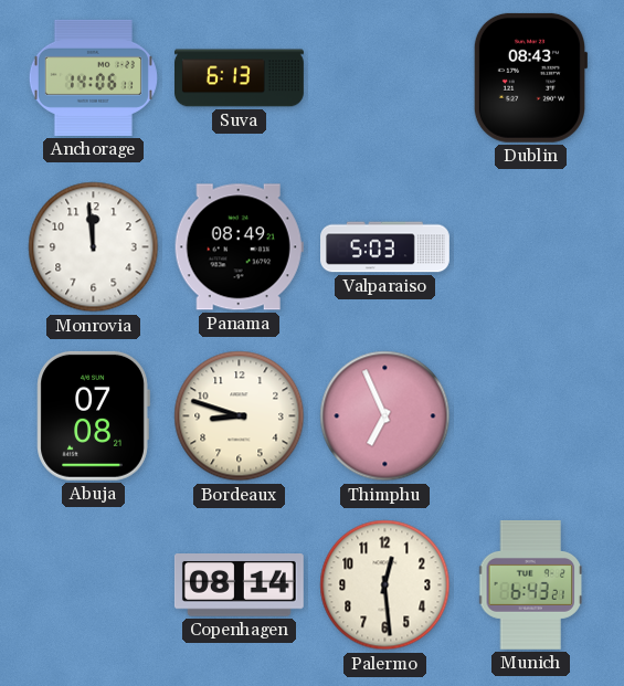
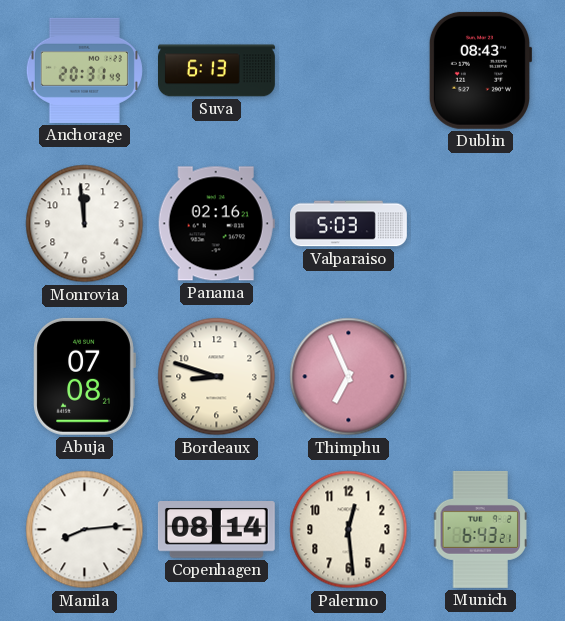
Anchorage: 14:06 -> 20:31
Panama: 08:49 -> 02:16
Manila: none -> 8:14
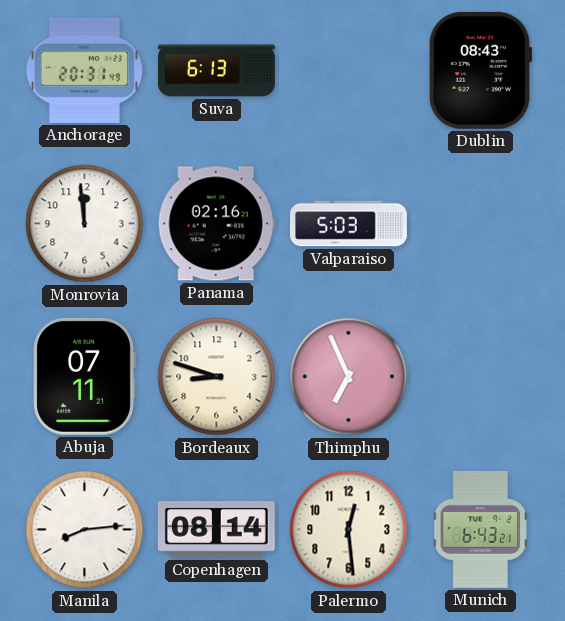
Abuja: 07:08 -> 07:11
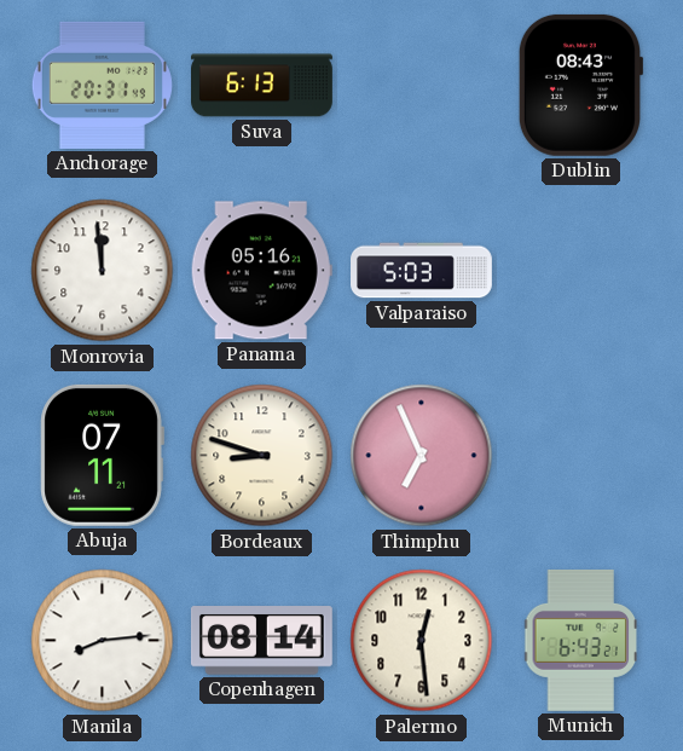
Panama: 02:16 -> 05:16
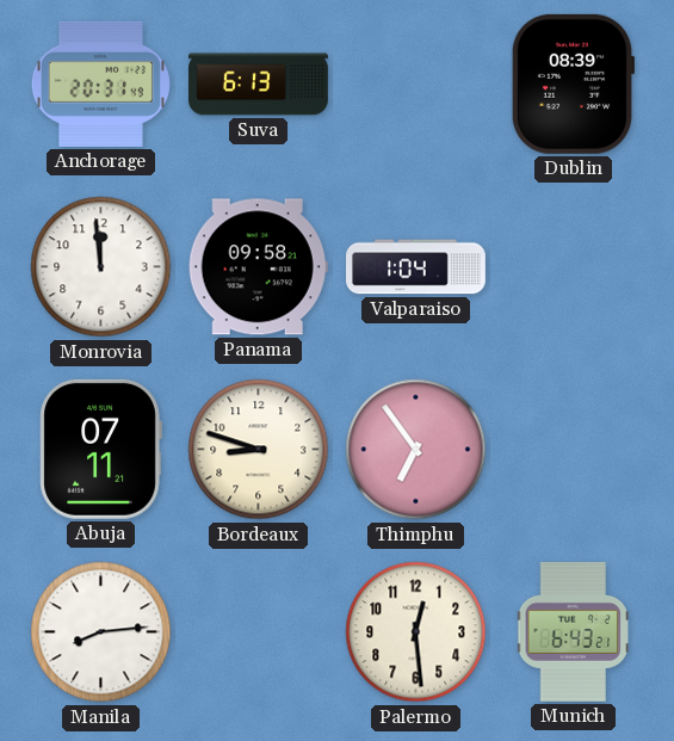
Dublin: 08:43 -> 08:39
Panama: 05:16 -> 09:58
Valparaiso: 5:03 -> 1:04
Thimphu: 6:56 -> 6:54
Copenhagen: 08:14 -> none
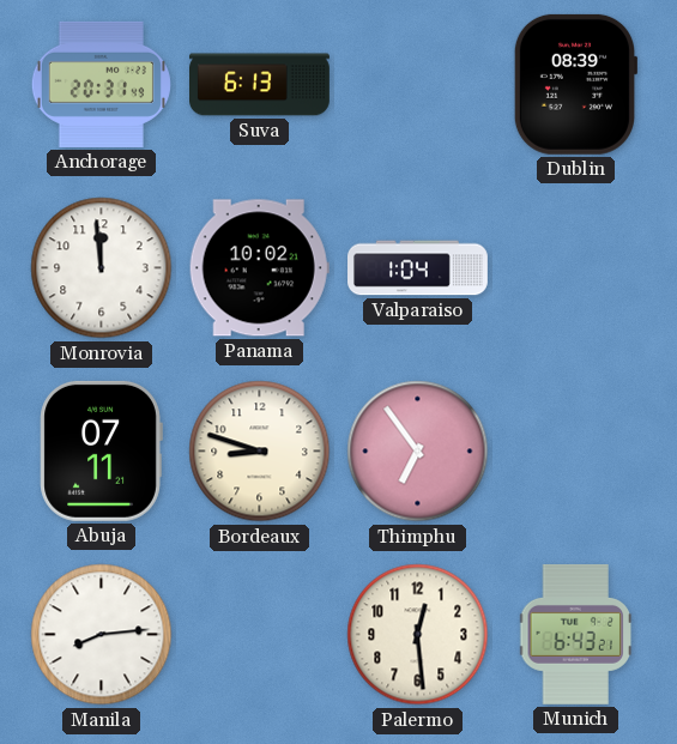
Panama: 09:58 -> 10:02
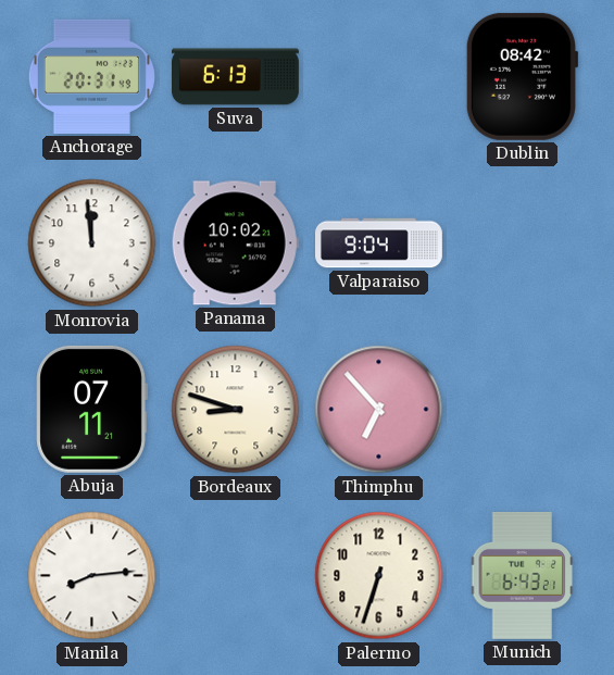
Dublin: 08:39 -> 08:42
Valparaiso: 1:04 -> 9:04
Thimphu: 6:54 -> 6:53
Palermo: 12:29 -> 6:33
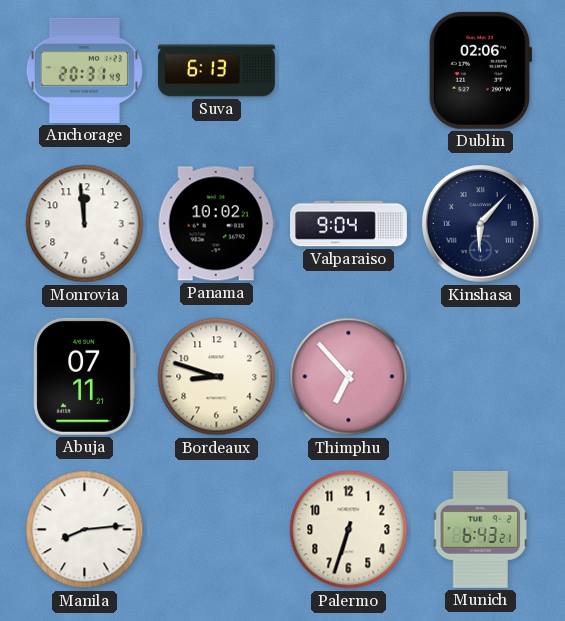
Dublin: 08:42 -> 02:06
Kinshasa: none -> 6:07
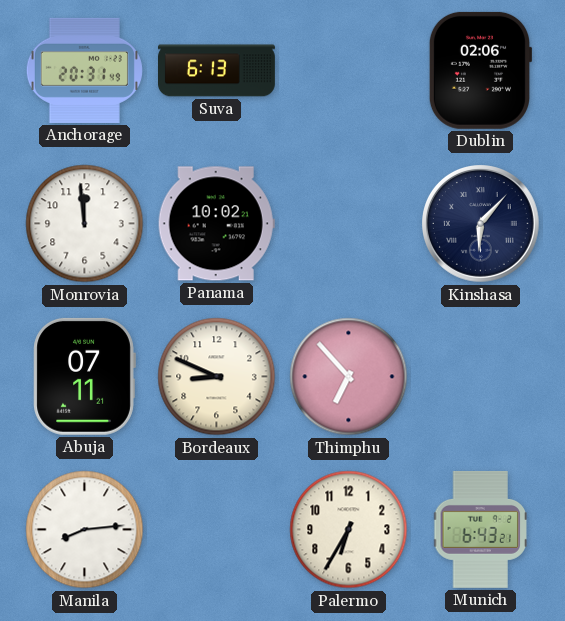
Valparaiso: 9:04 -> none
Bordeaux: 8:48 -> 8:49
Palermo: 6:33 -> 6:35
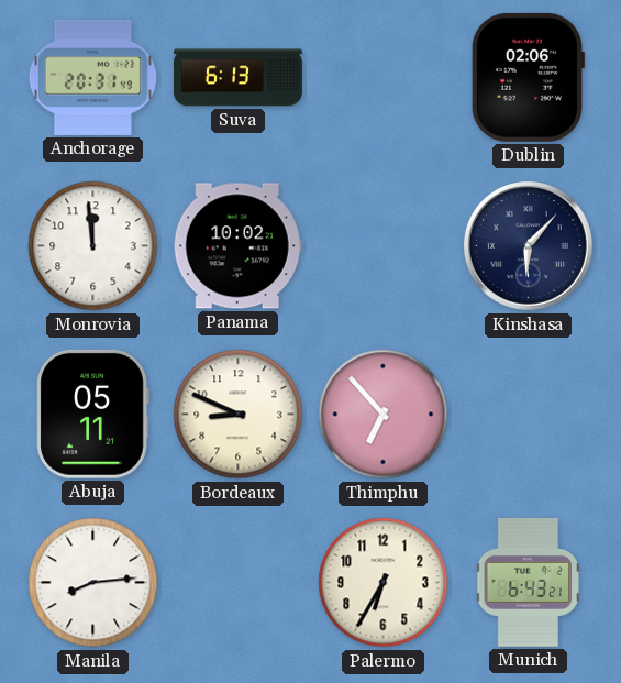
Abuja: 07:11 -> 05:11
